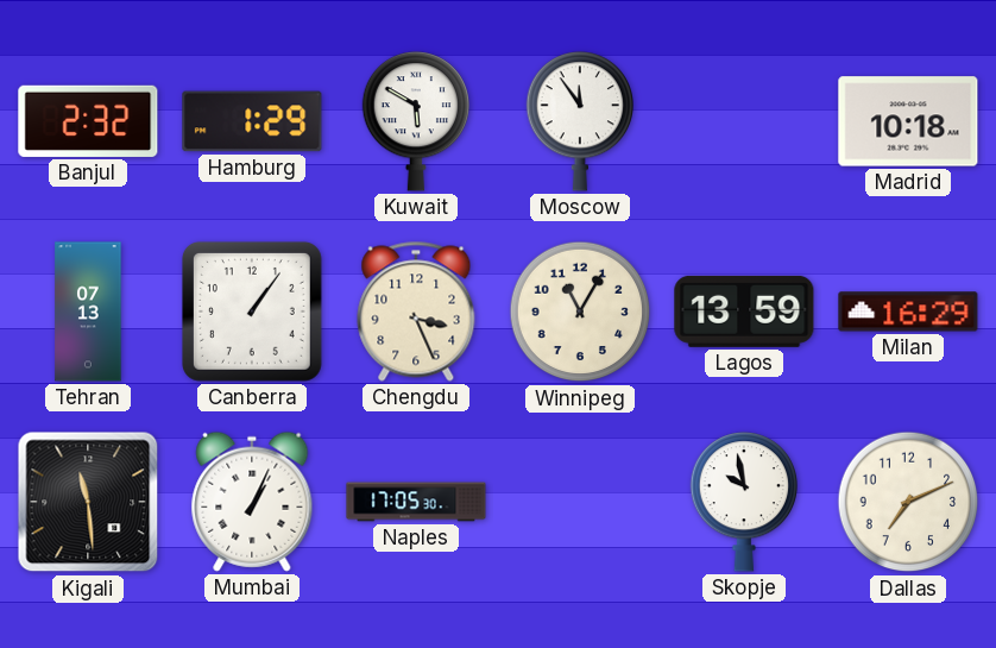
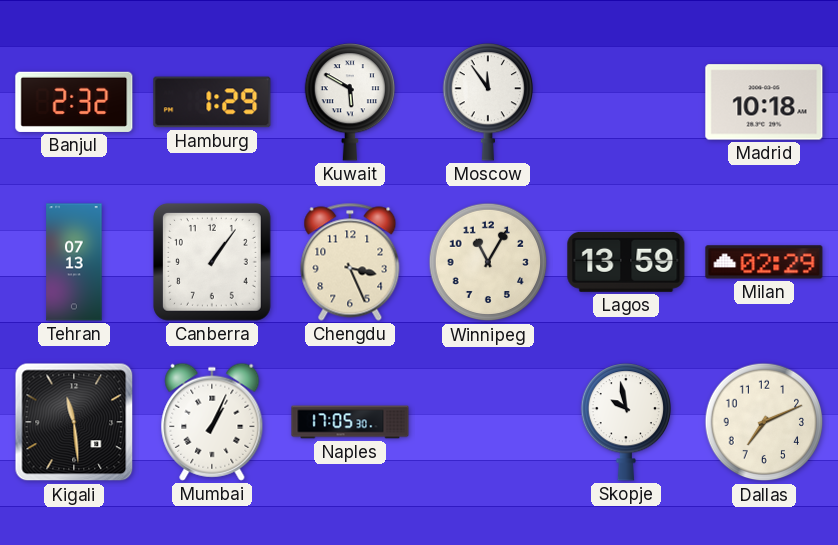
Milan: 16:29 -> 02:29
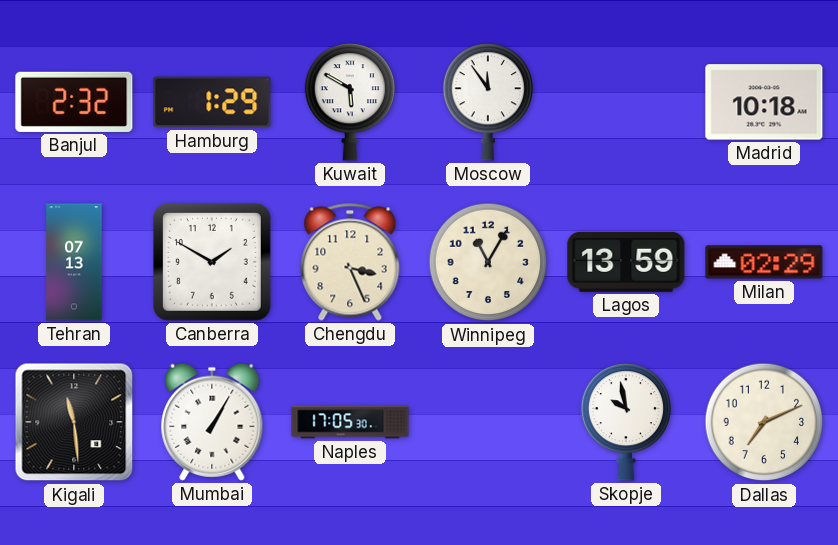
Canberra: 1:06 -> 1:50
Mumbai: 1:04 -> 1:05
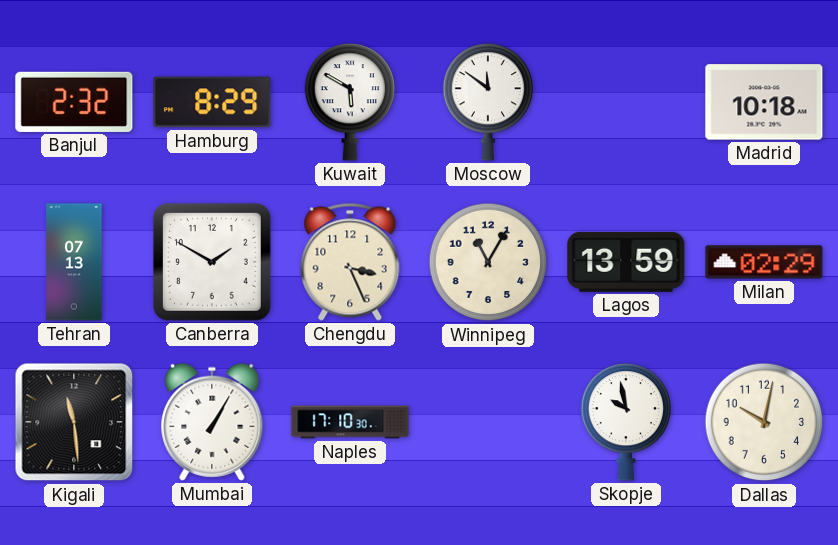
Hamburg: 1:29 -> 8:29
Moscow: 11:54 -> 11:51
Naples: 17:05 -> 17:10
Dallas: 7:11 -> 10:02
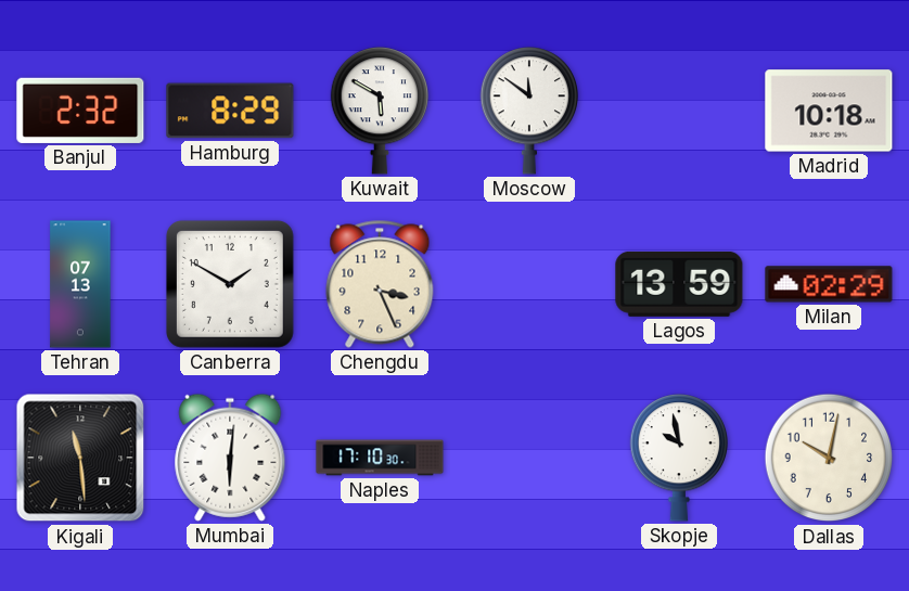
Winnipeg: 11:05 -> none
Mumbai: 1:05 -> 6:01
